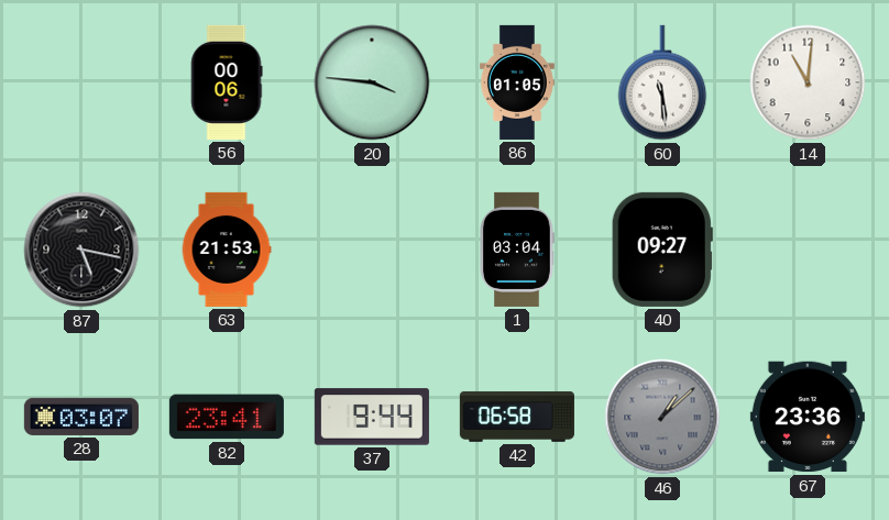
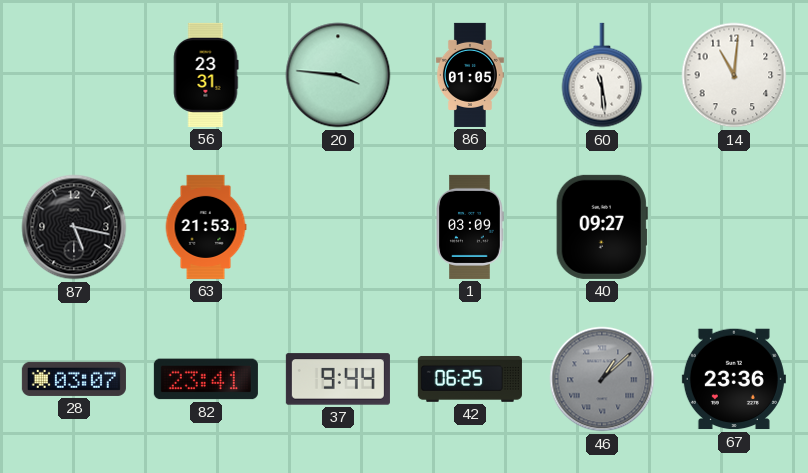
56: 00:06 -> 23:31
1: 03:04 -> 03:09
42: 06:58 -> 06:25
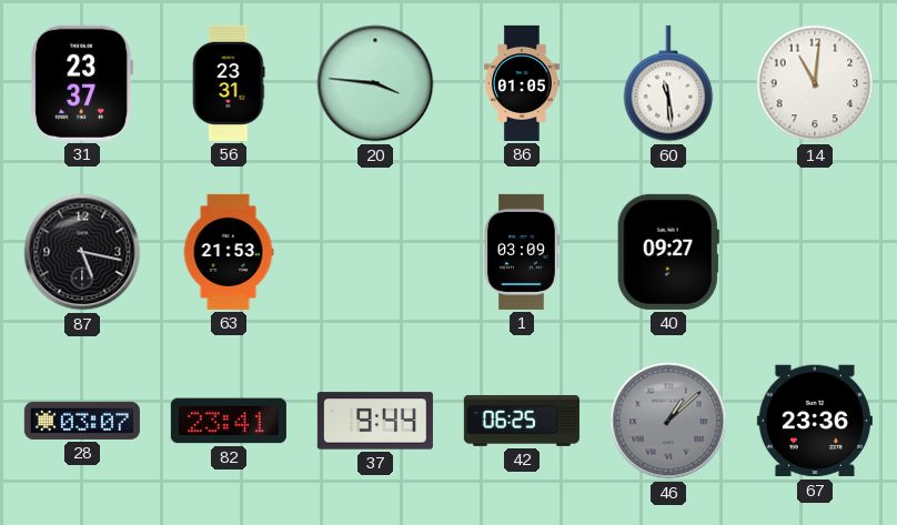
31: none -> 23:37
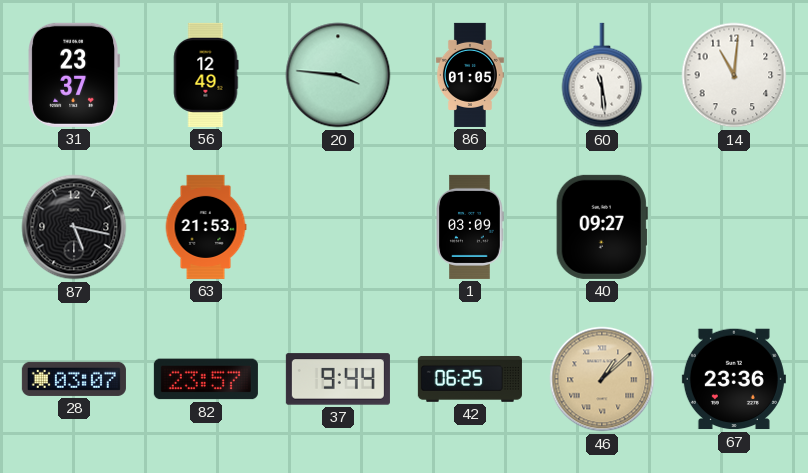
56: 23:31 -> 12:49
82: 23:41 -> 23:57
46 dial: grey -> champagne
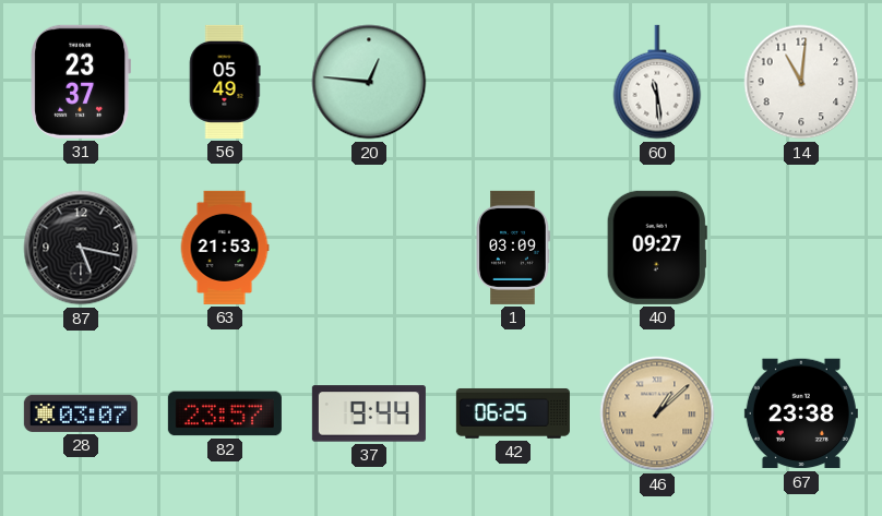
56: 12:49 -> 05:49
20: 3:46 -> 12:46
86: 01:05 -> none
67: 23:36 -> 23:38
